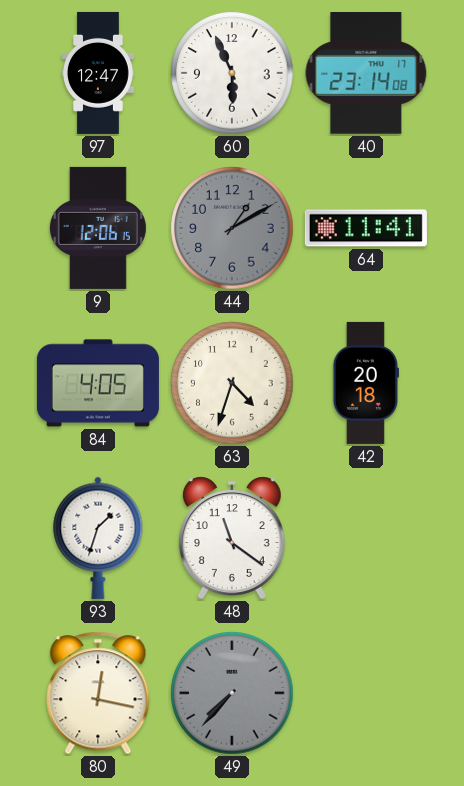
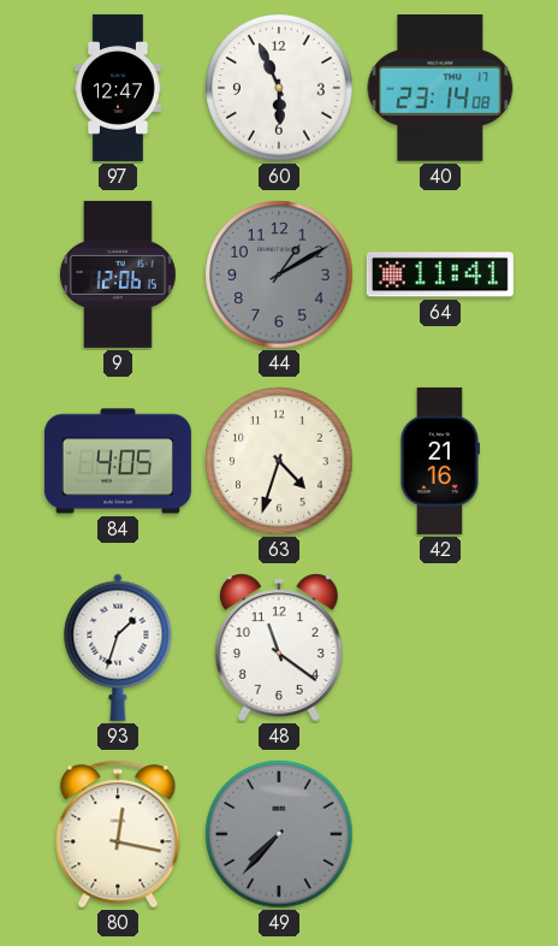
42: 20:18 -> 21:16
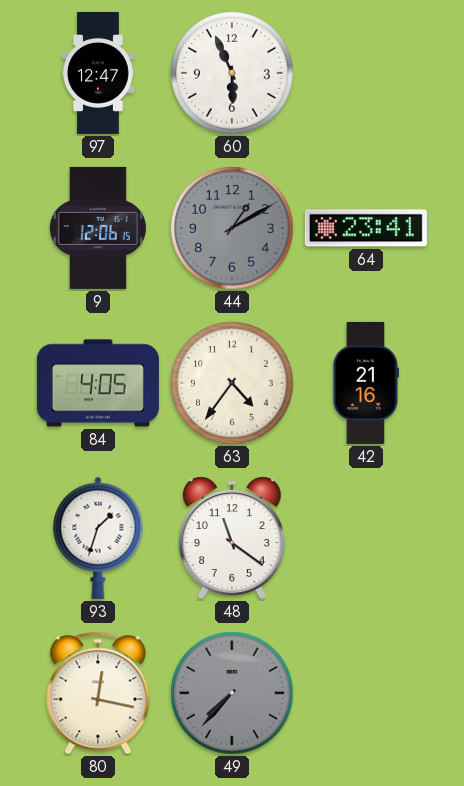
40: 23:14 -> none
64: 11:41 -> 23:41
63: 4:33 -> 4:36
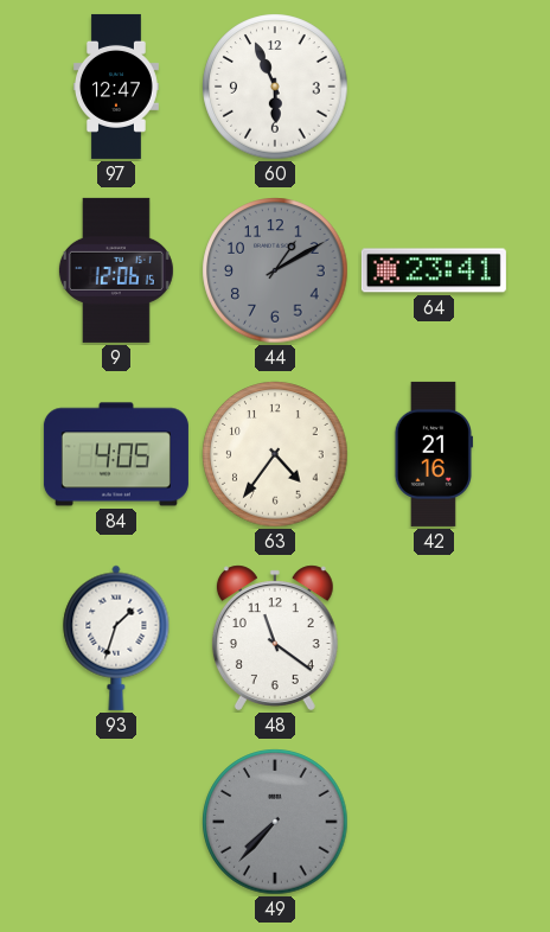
80: 12:17 -> none
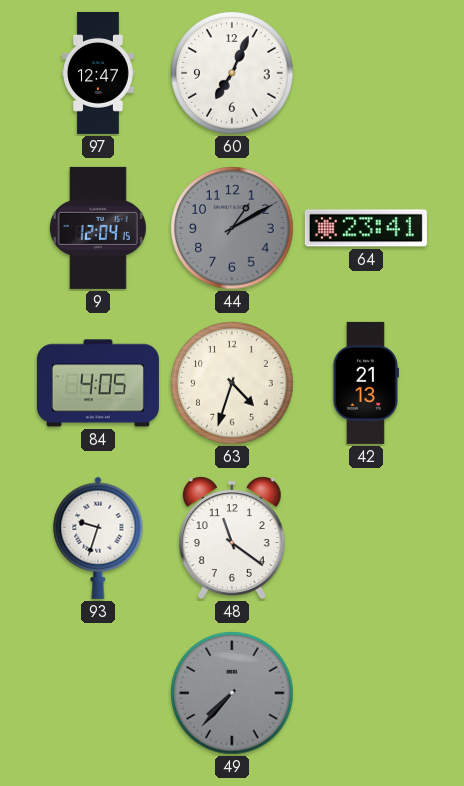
60: 5:56 -> 7:04
9: 12:06 -> 12:04
63: 4:36 -> 4:33
42: 21:16 -> 21:13
93: 1:33 -> 9:33
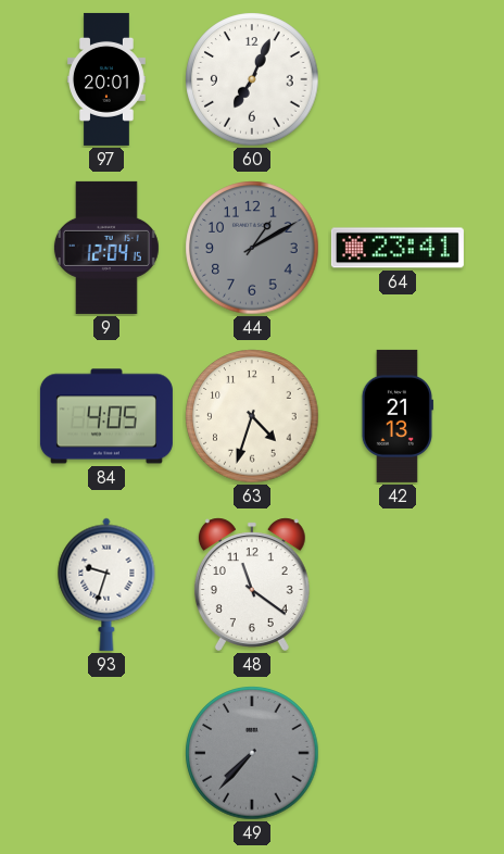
97: 12:47 -> 20:01
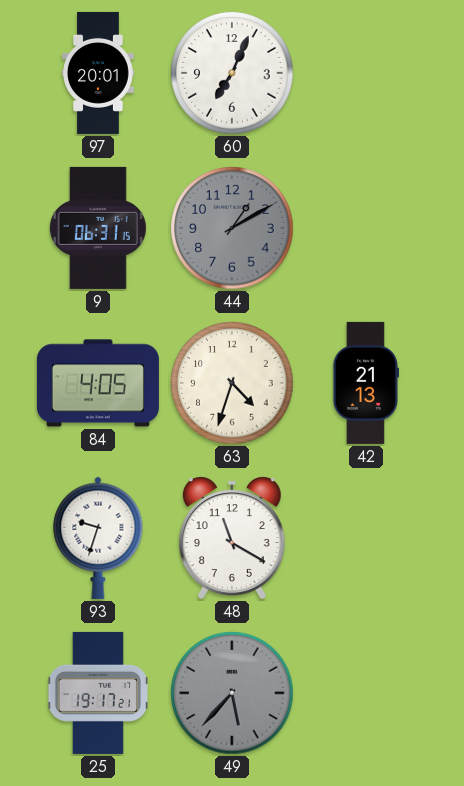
9: 12:04 -> 06:31
64: 23:41 -> none
48: 11:21 -> 11:20
25: none -> 19:17
49: 7:37 -> 5:37
